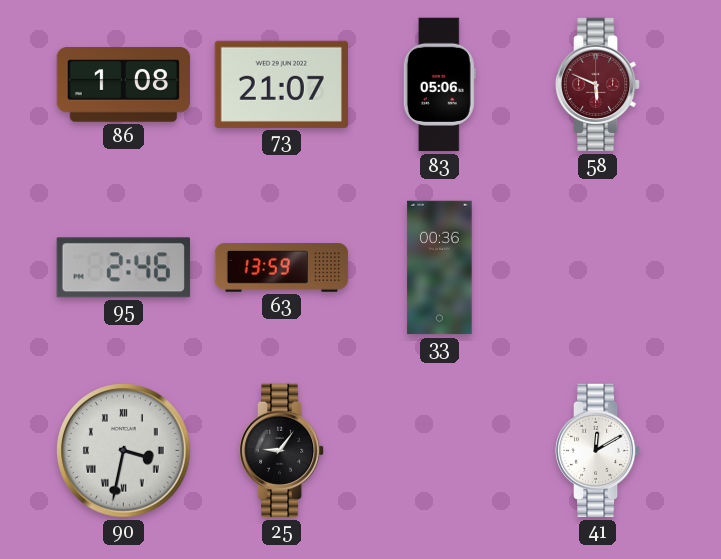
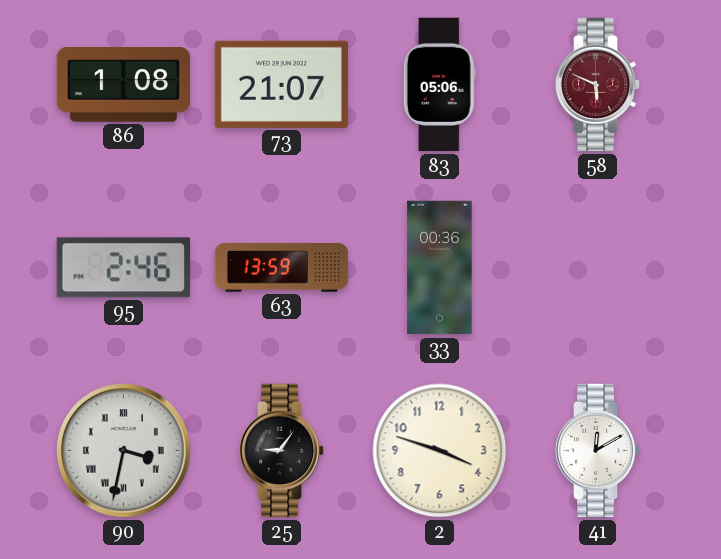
2: none -> 3:48
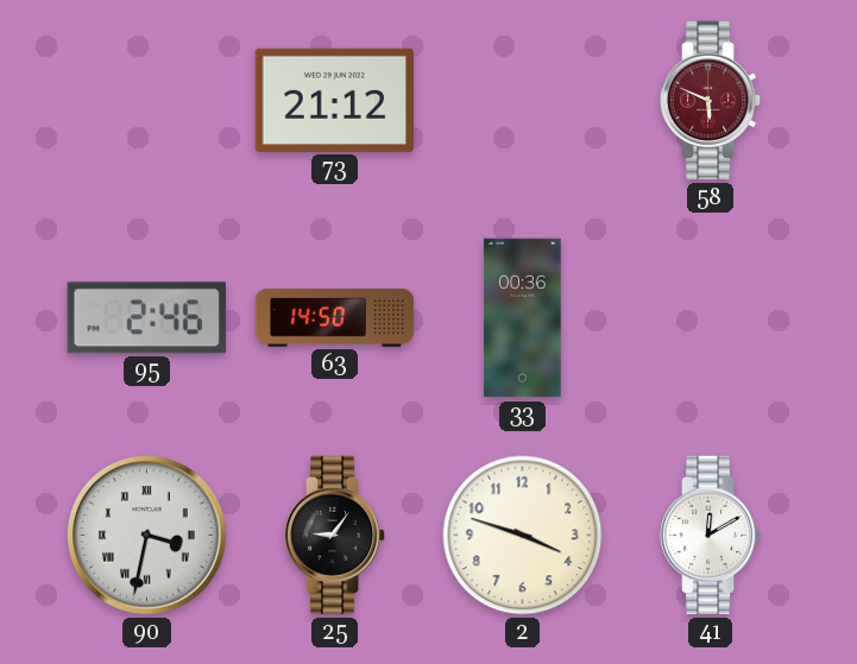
86: 1:08 -> none
73: 21:07 -> 21:12
83: 05:06 -> none
63: 13:59 -> 14:50
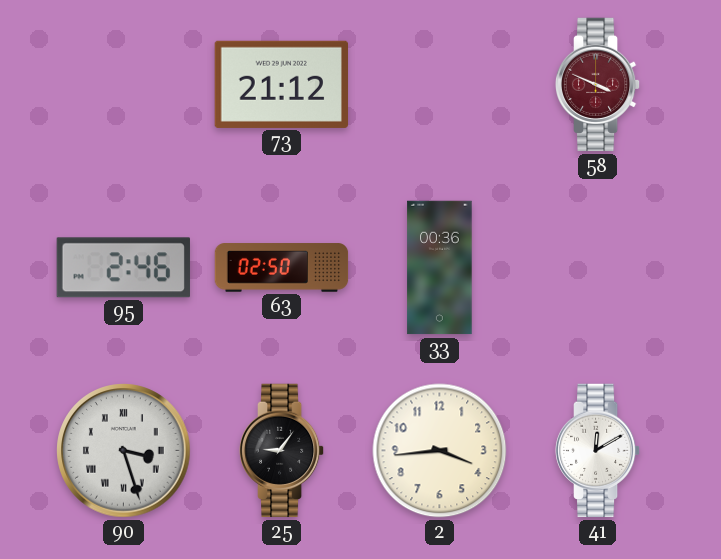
58: 5:49 -> 3:49
63: 14:50 -> 02:50
90: 3:32 -> 3:27
2: 3:48 -> 3:44
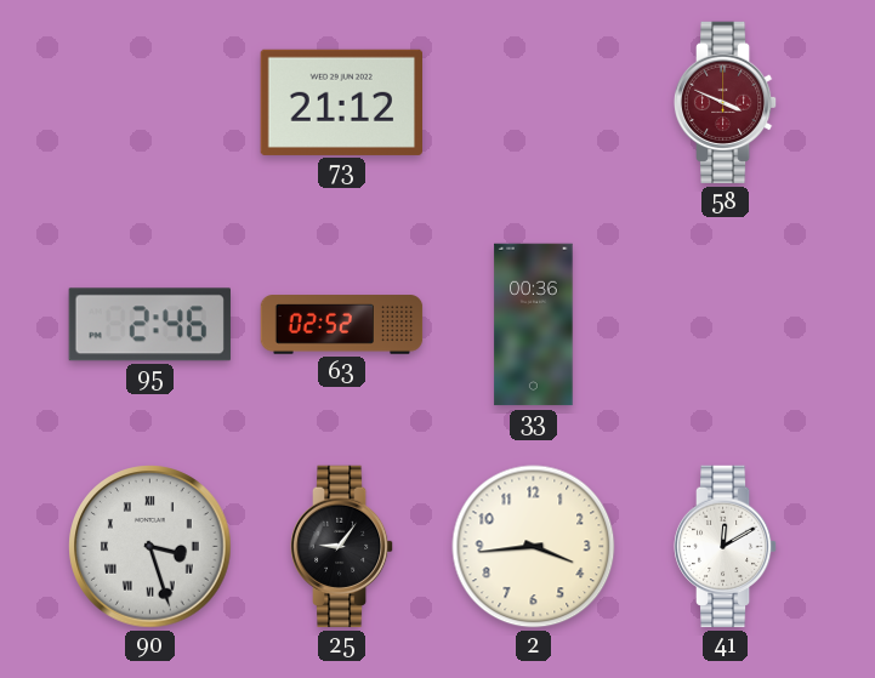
63: 02:50 -> 02:52
